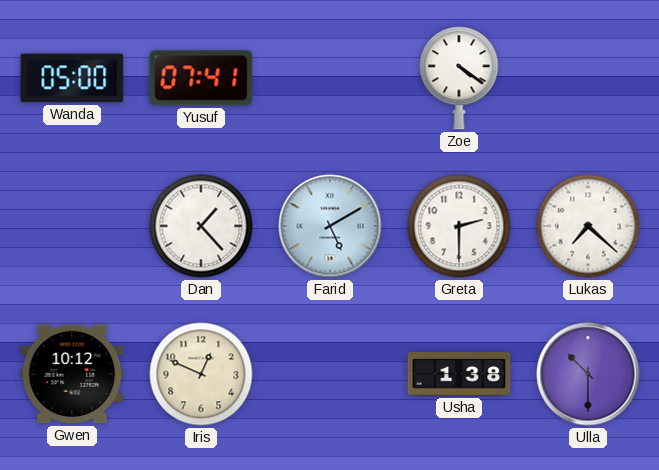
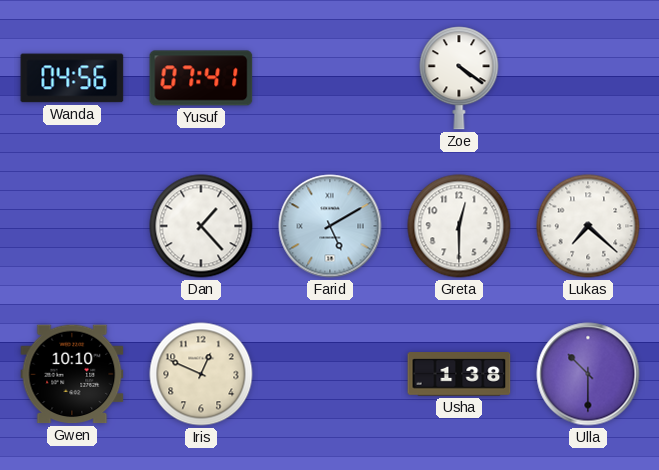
Wanda: 05:00 -> 04:56
Greta: 2:30 -> 12:30
Gwen: 10:12 -> 10:10
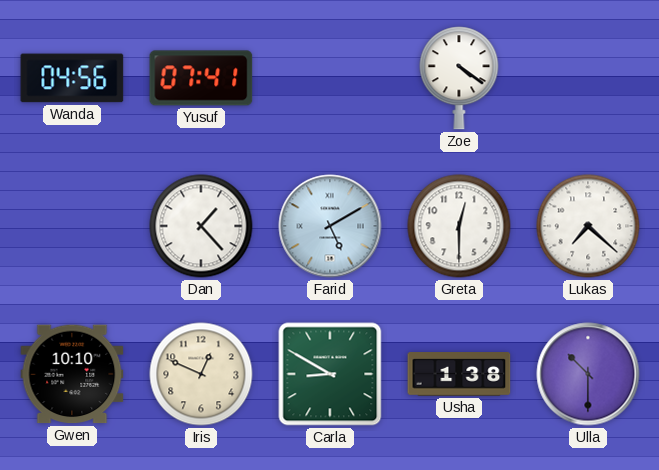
Carla: none -> 8:50
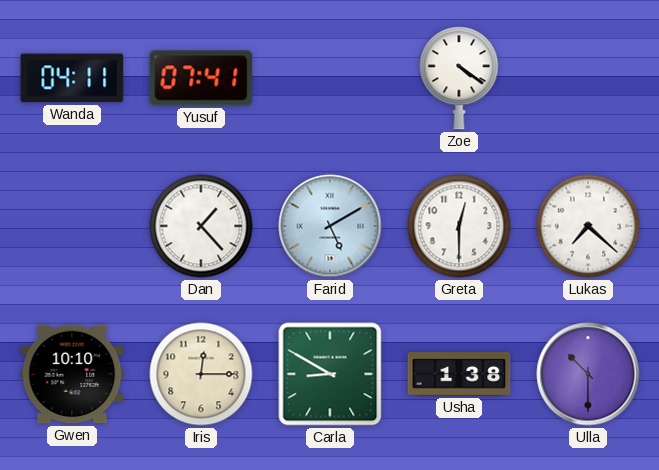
Wanda: 04:56 -> 04:11
Iris: 12:49 -> 12:15
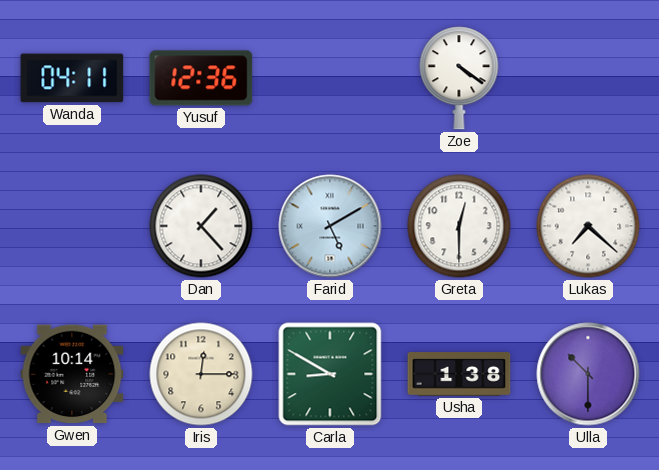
Yusuf: 07:41 -> 12:36
Gwen: 10:10 -> 10:14
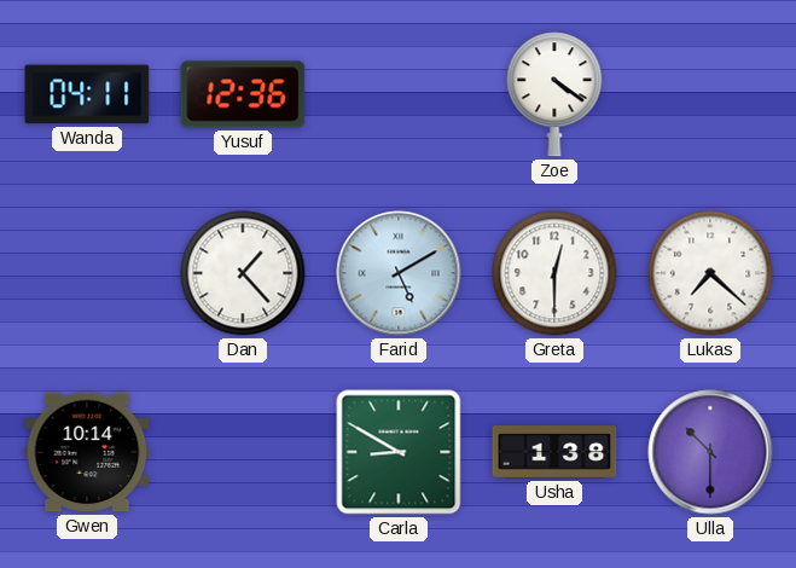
Iris: 12:15 -> none
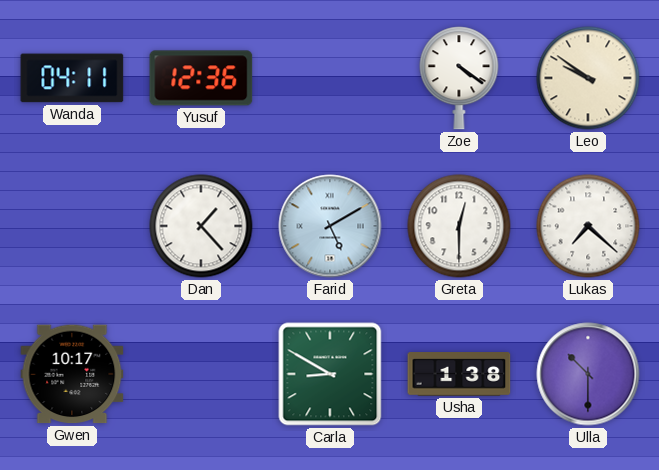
Leo: none -> 9:51
Gwen: 10:14 -> 10:17
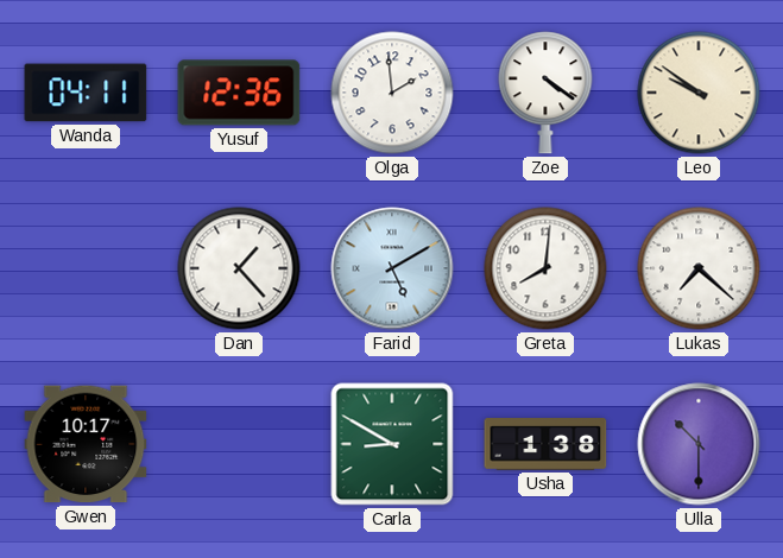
Olga: none -> 1:59
Greta: 12:30 -> 8:01
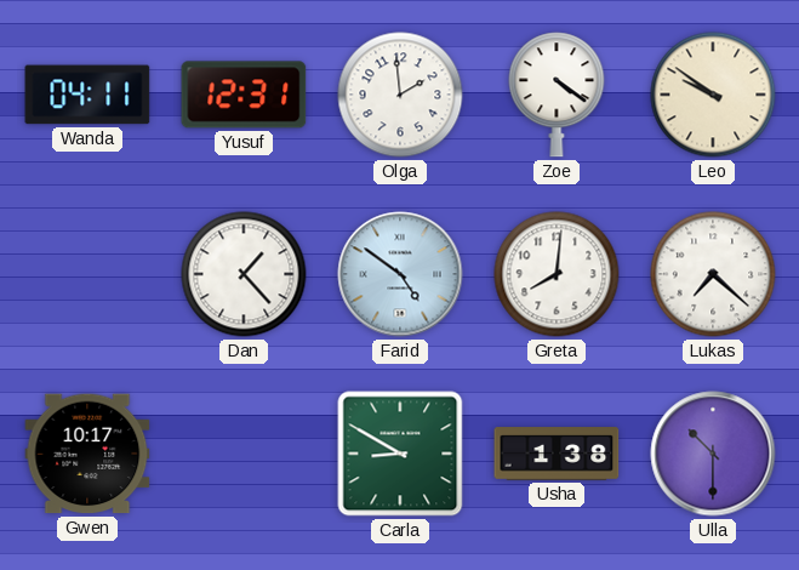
Yusuf: 12:36 -> 12:31
Farid: 5:10 -> 4:51
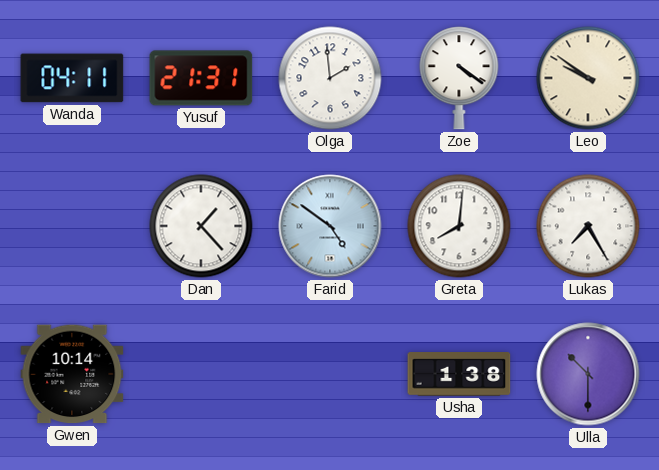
Yusuf: 12:31 -> 21:31
Lukas: 7:22 -> 7:25
Gwen: 10:17 -> 10:14
Carla: 8:50 -> none
